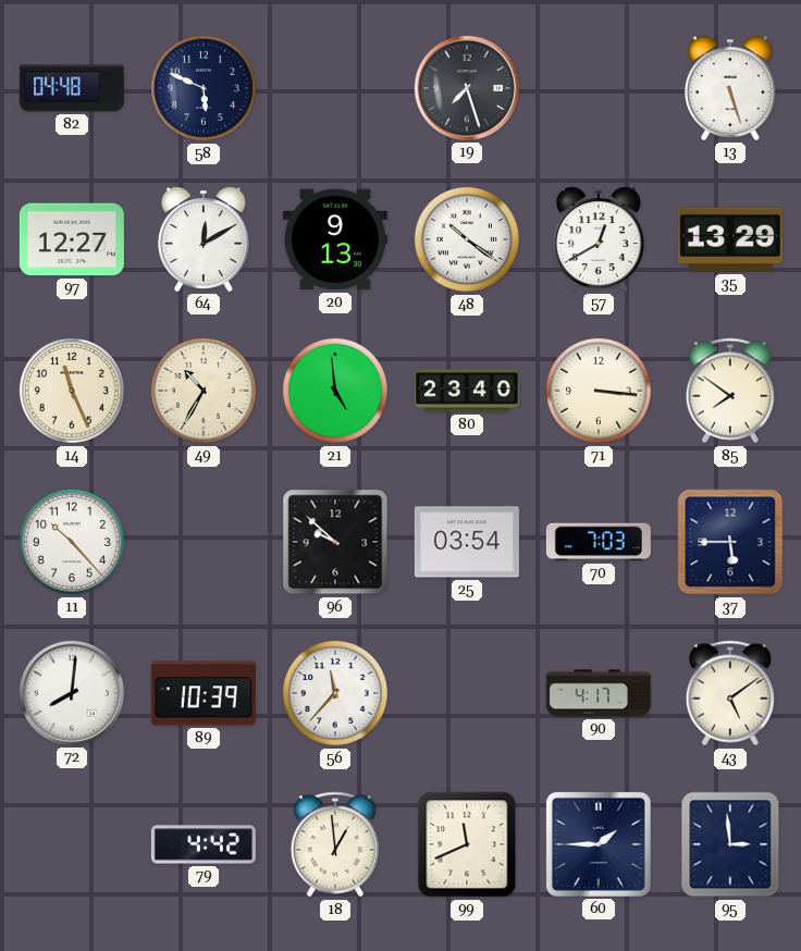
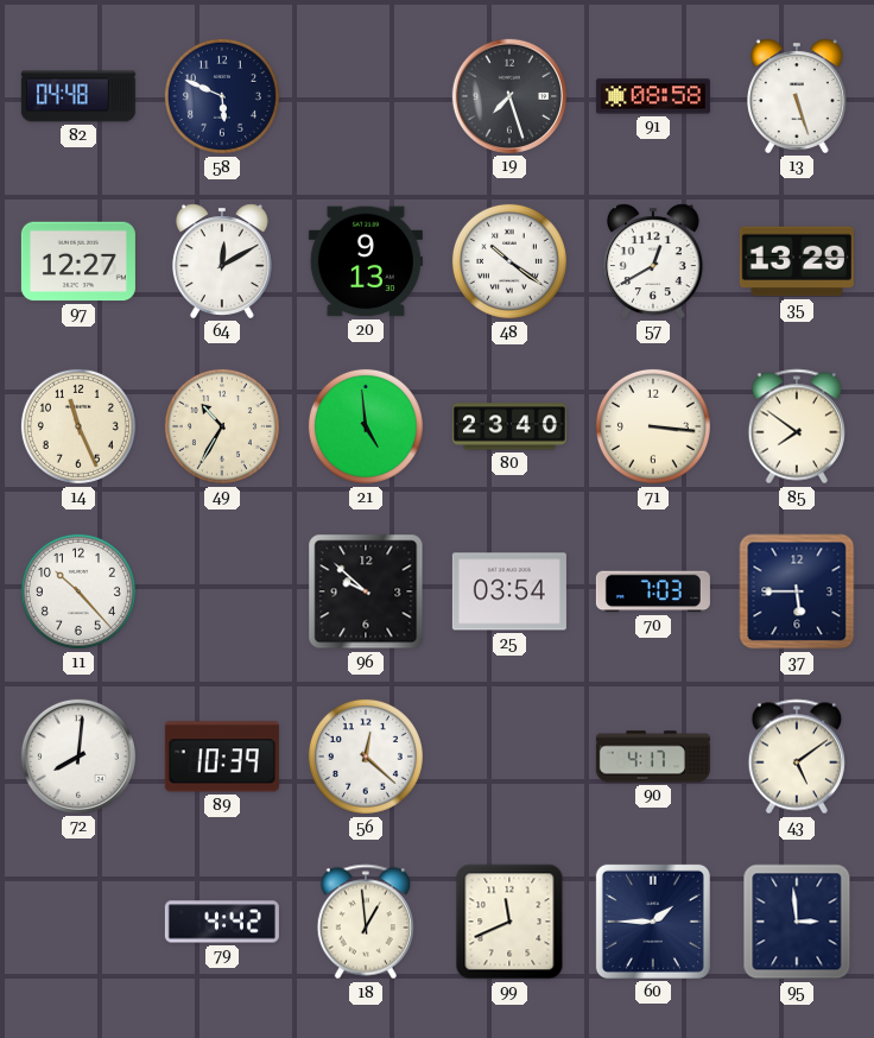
91: none -> 08:58
56: 11:37 -> 12:22
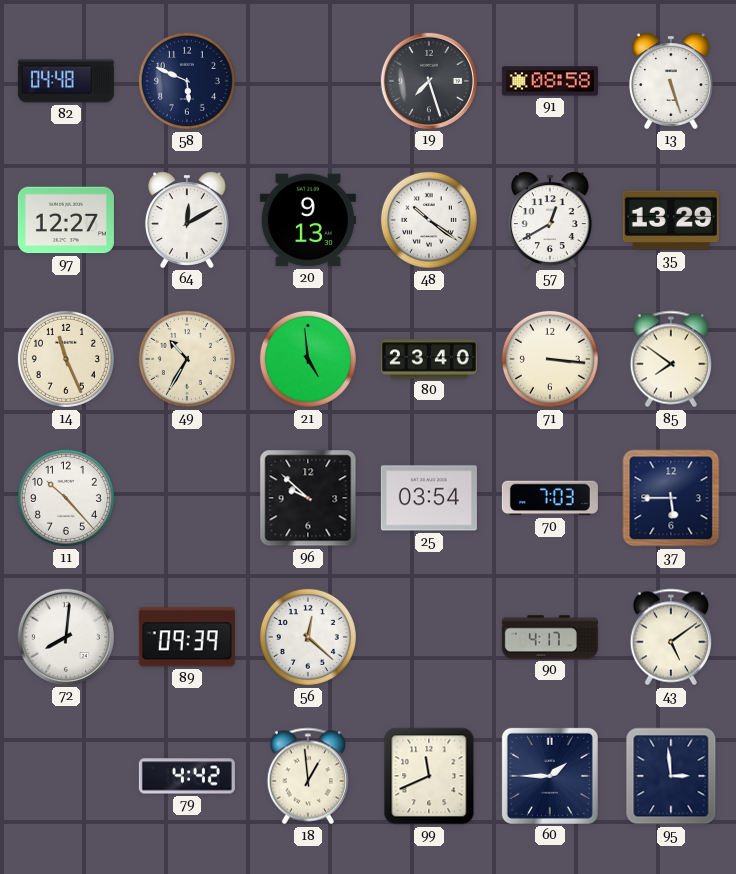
89: 10:39 -> 09:39
